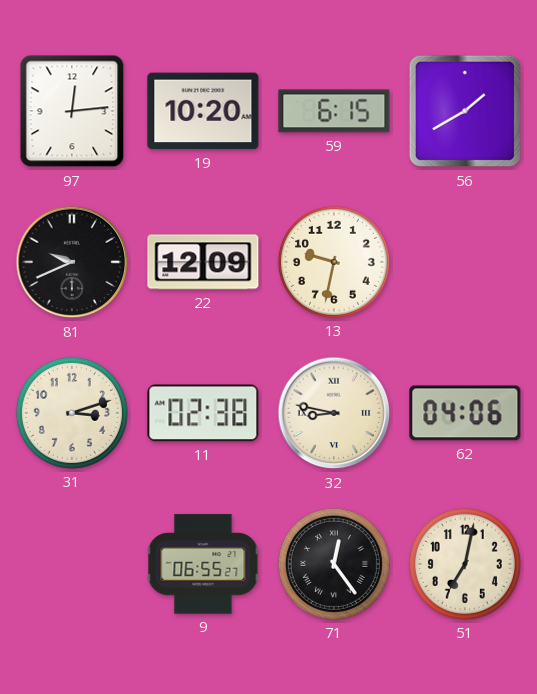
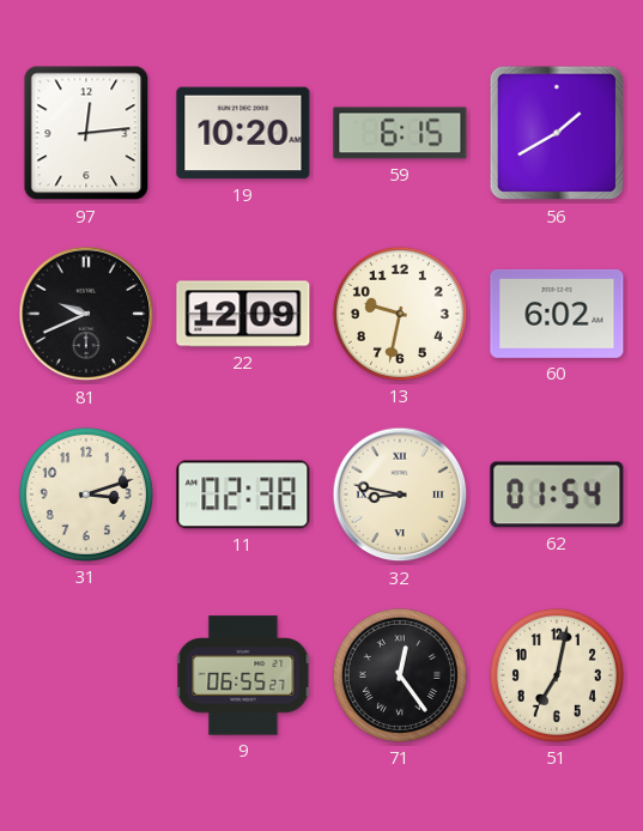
60: none -> 6:02
62: 04:06 -> 01:54
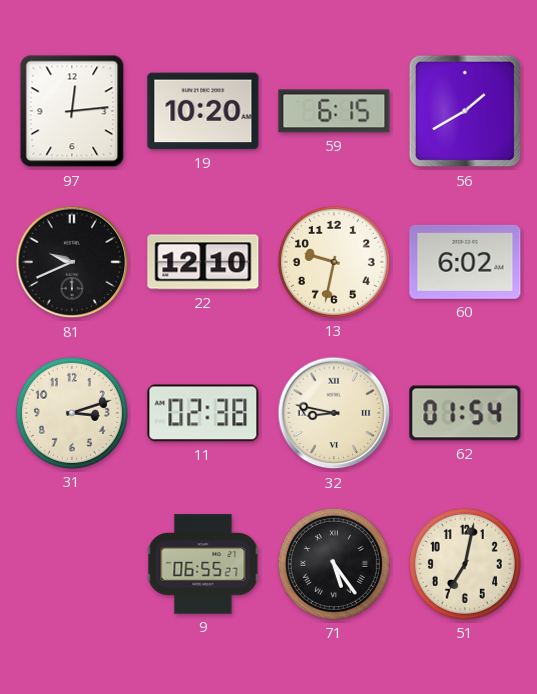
22: 12:09 -> 12:10
71: 12:24 -> 5:24
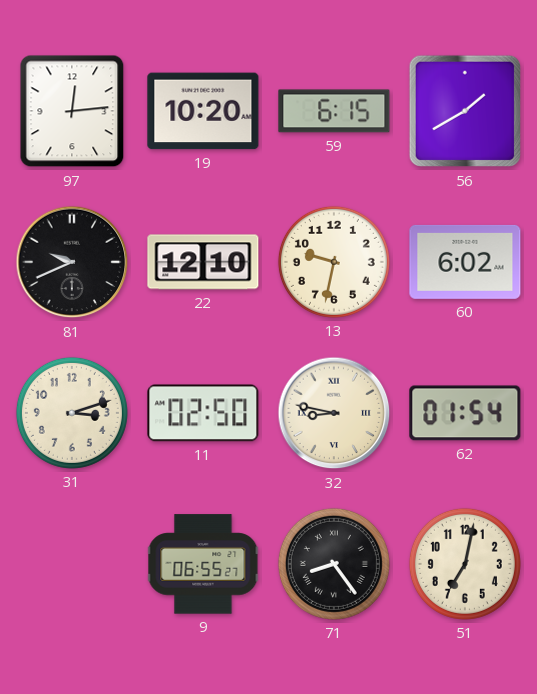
11: 02:38 -> 02:50
71: 5:24 -> 8:24
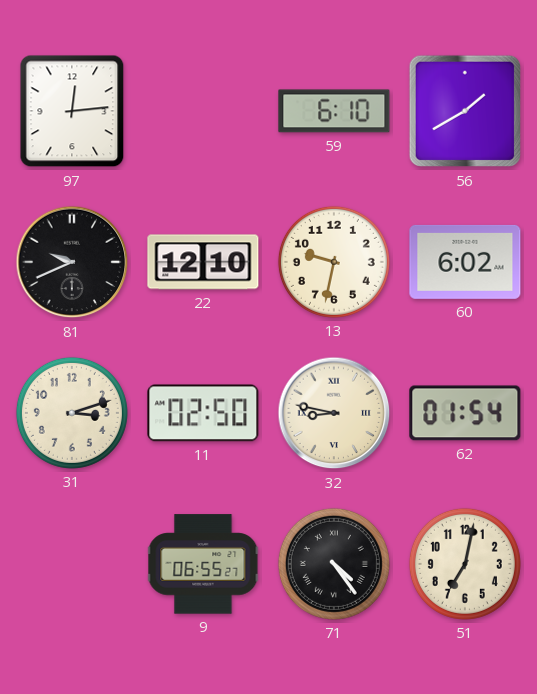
19: 10:20 -> none
59: 6:15 -> 6:10
71: 8:24 -> 4:24
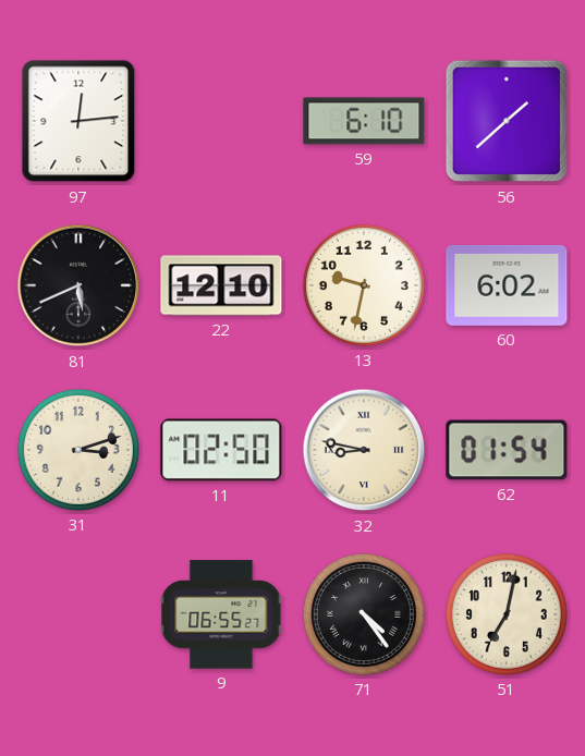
56: 1:40 -> 1:38
81: 9:41 -> 5:41
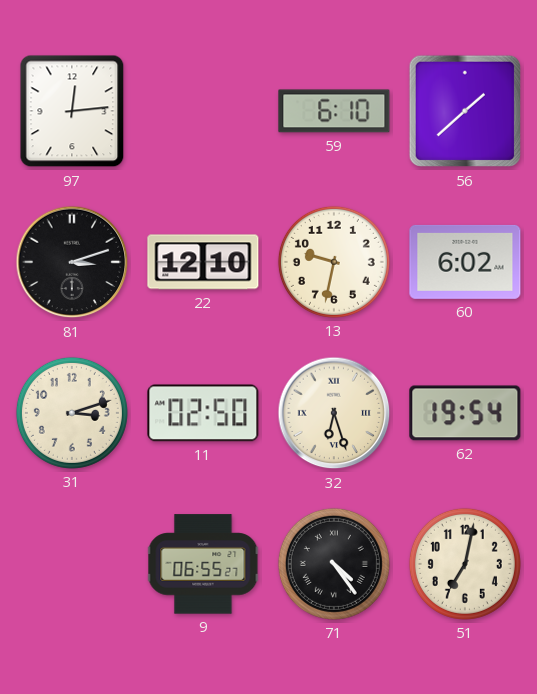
81: 5:41 -> 3:12
32: 8:47 -> 6:27
62: 01:54 -> 19:54
